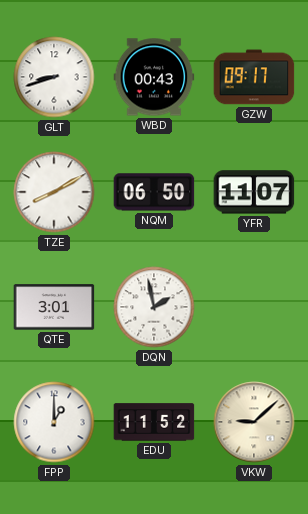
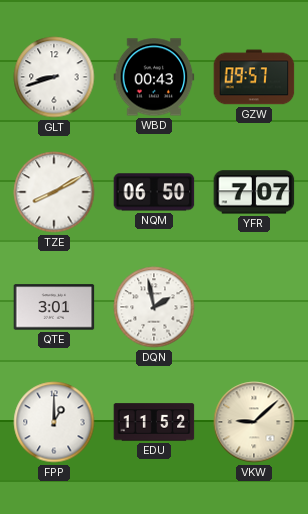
GZW: 09:17 -> 09:57
YFR: 11:07 -> 7:07
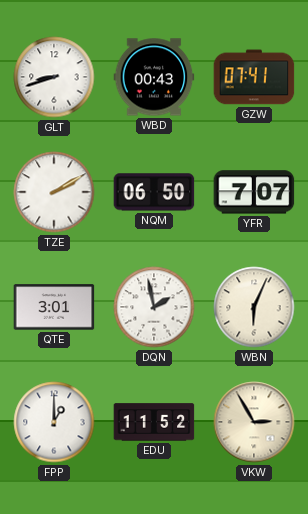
GZW: 09:57 -> 07:41
TZE: 8:10 -> 2:10
WBN: none -> 6:04
VKW: 9:08 -> 2:55
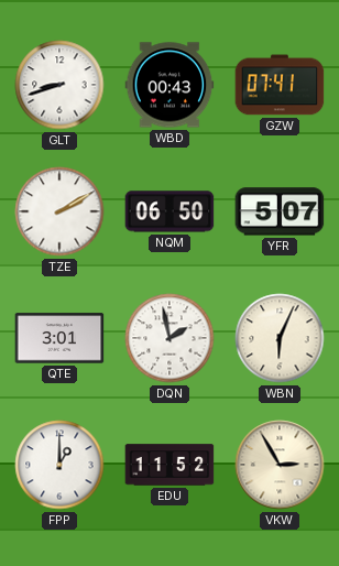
YFR: 7:07 -> 5:07
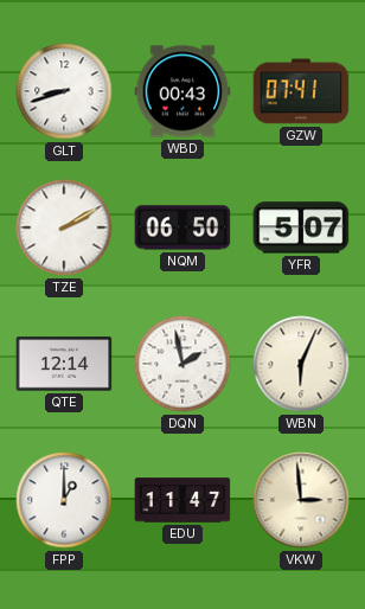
QTE: 3:01 -> 12:14
EDU: 11:52 -> 11:47
VKW: 2:55 -> 2:59
